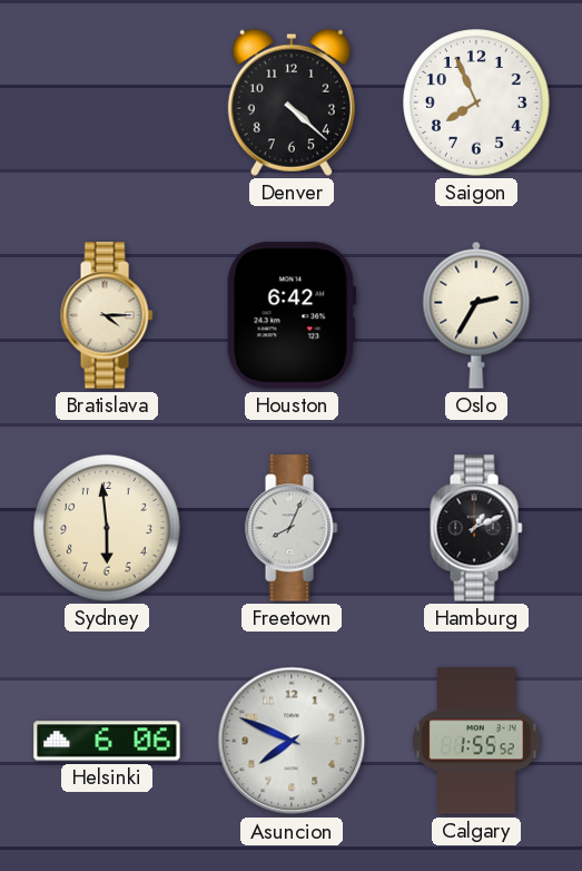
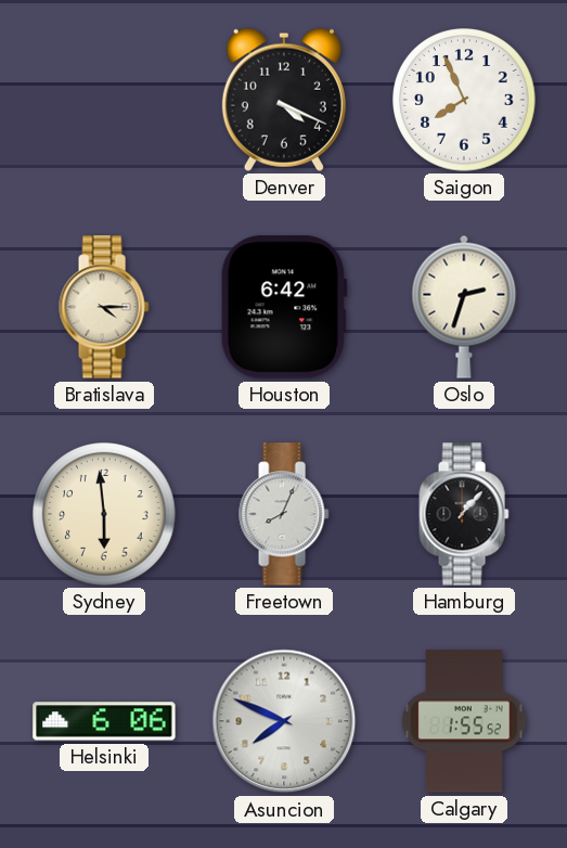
Denver: 4:22 -> 4:19
Oslo: 2:35 -> 2:33
Hamburg: 1:11 -> 1:07
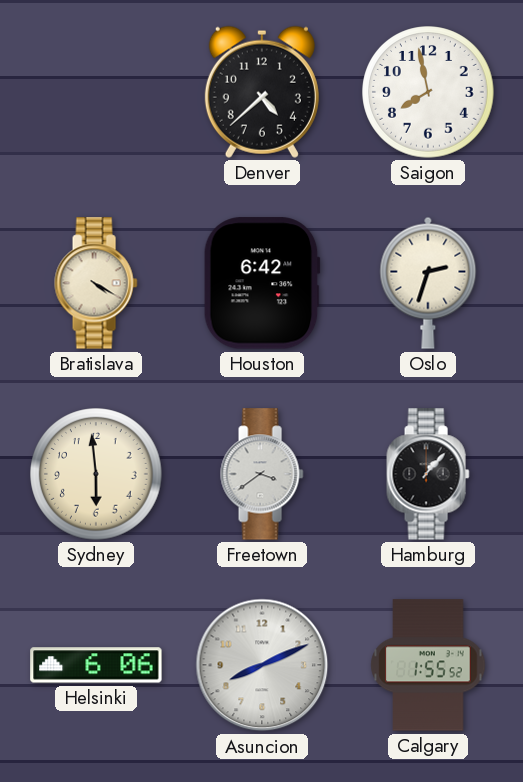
Denver: 4:19 -> 4:38
Saigon: 7:56 -> 7:58
Bratislava: 4:15 -> 4:20
Freetown: 8:04 -> 3:39
Asuncion: 7:49 -> 8:11
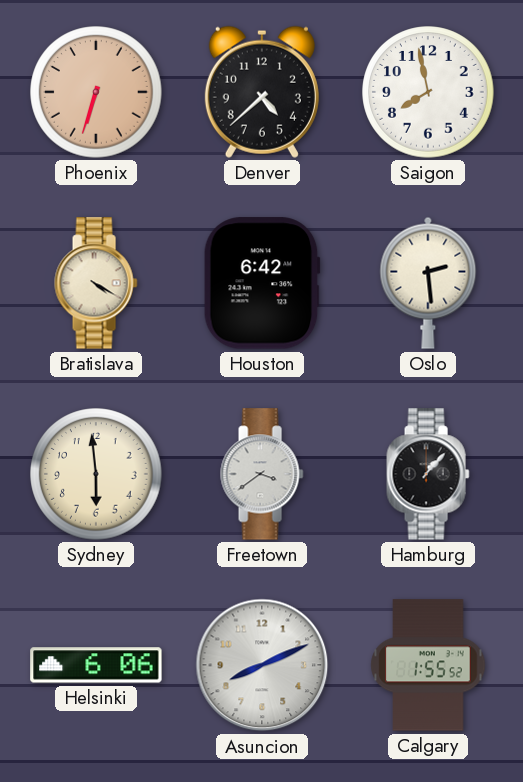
Phoenix: none -> 6:33
Oslo: 2:33 -> 2:29
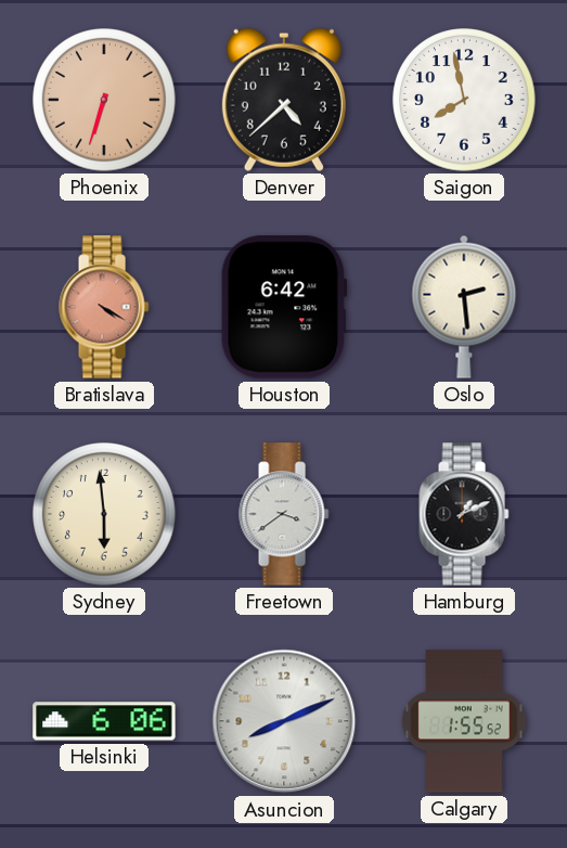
Bratislava dial: cream -> salmon
Hamburg: 1:07 -> 1:11
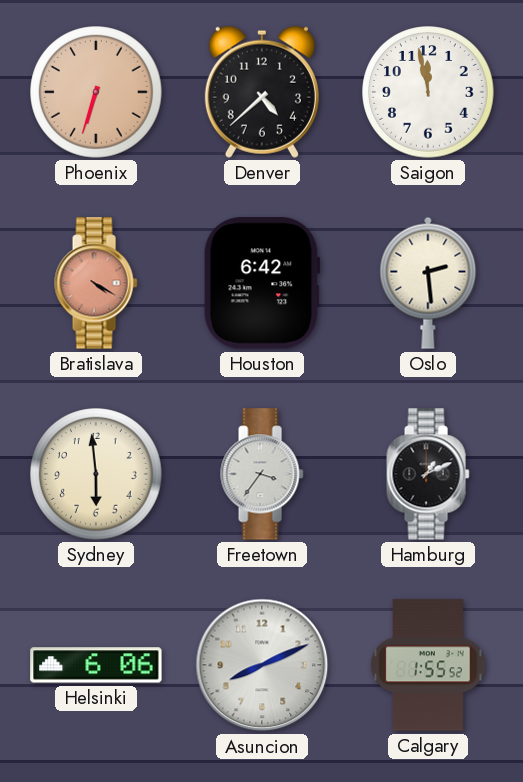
Saigon: 7:58 -> 11:58
Freetown: 3:39 -> 3:36
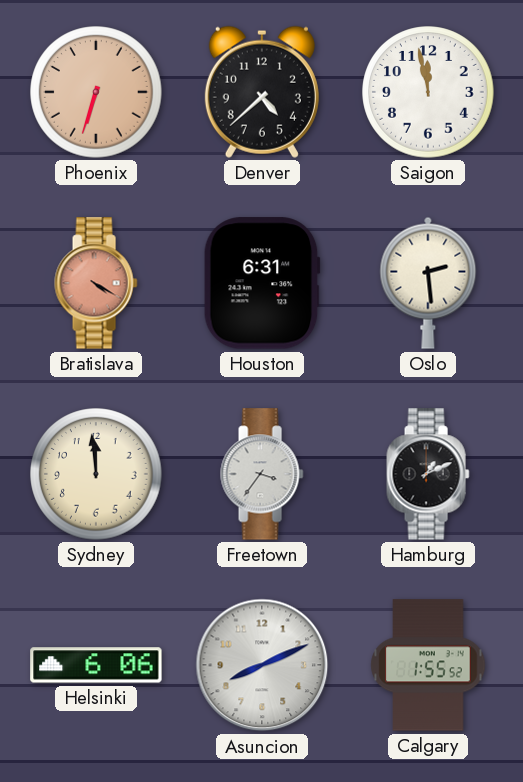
Houston: 6:42 -> 6:31
Sydney: 5:59 -> 11:59
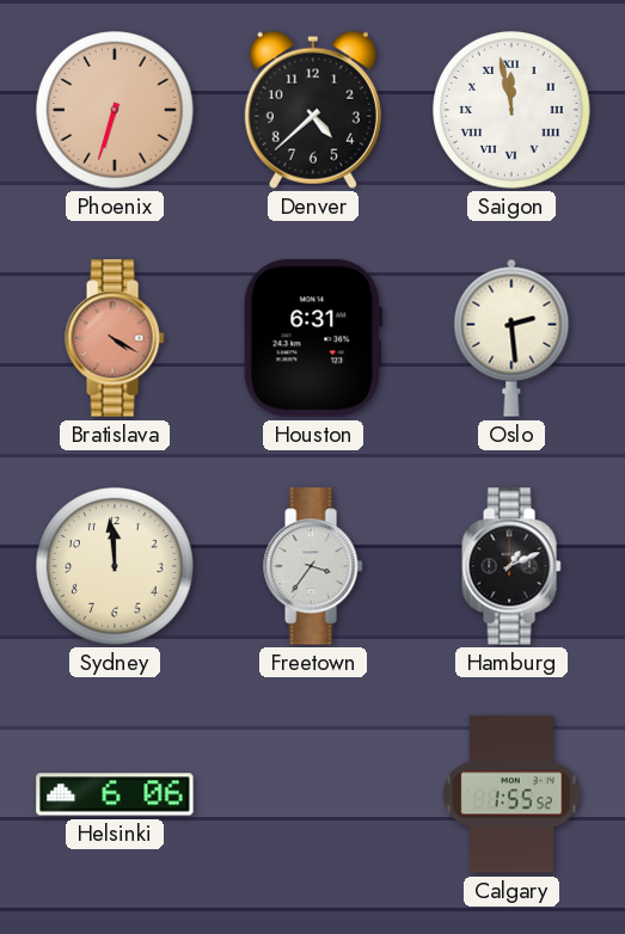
Saigon numerals: Arabic -> Roman
Asuncion: 8:11 -> none
